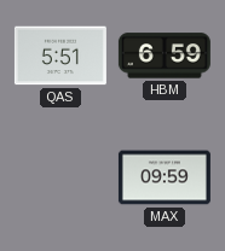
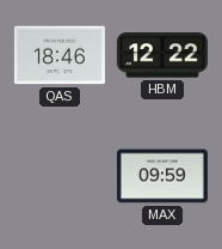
QAS: 5:51 -> 18:46
HBM: 6:59 -> 12:22
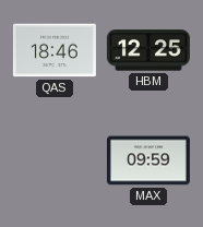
HBM: 12:22 -> 12:25
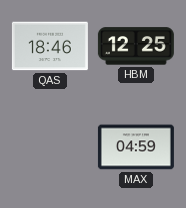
MAX: 09:59 -> 04:59
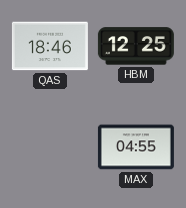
MAX: 04:59 -> 04:55
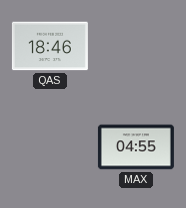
HBM: 12:25 -> none
